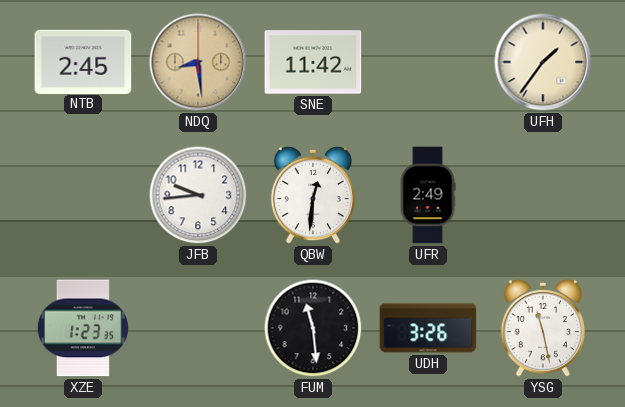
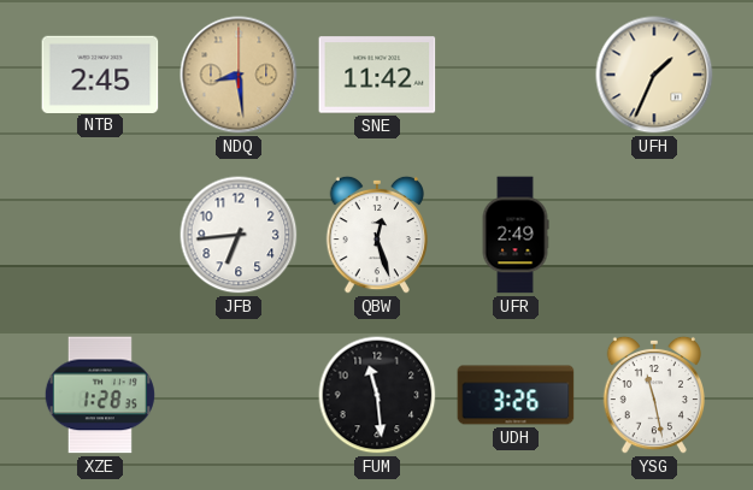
UFH: 1:36 -> 1:34
JFB: 9:44 -> 6:44
QBW: 12:31 -> 12:27
XZE: 1:23 -> 1:28
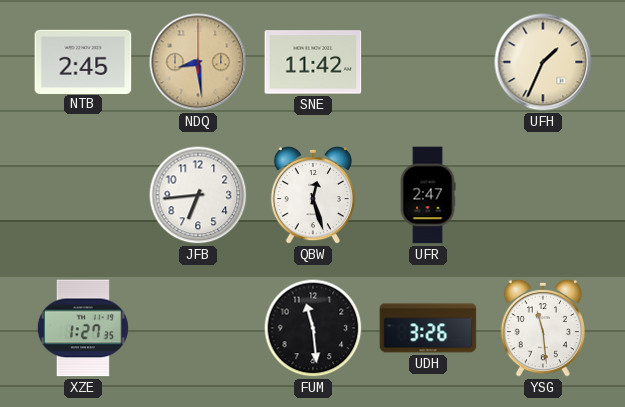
UFR: 2:49 -> 2:47
XZE: 1:28 -> 1:27
YSG: 11:28 -> 11:29
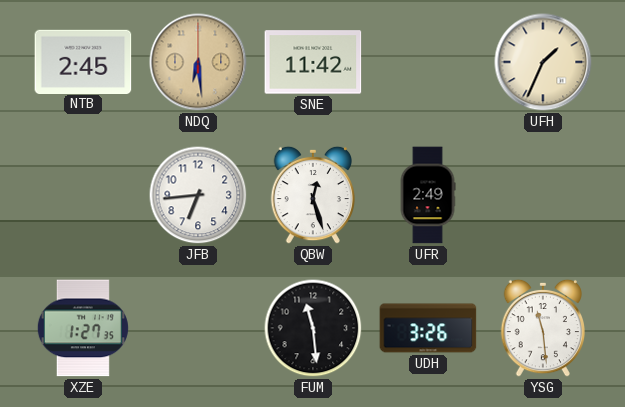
NDQ: 8:29 -> 6:29
UFR: 2:47 -> 2:49
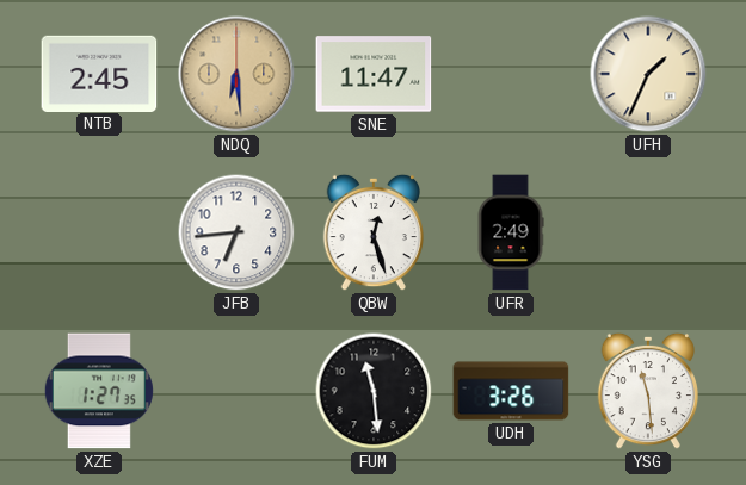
SNE: 11:42 -> 11:47
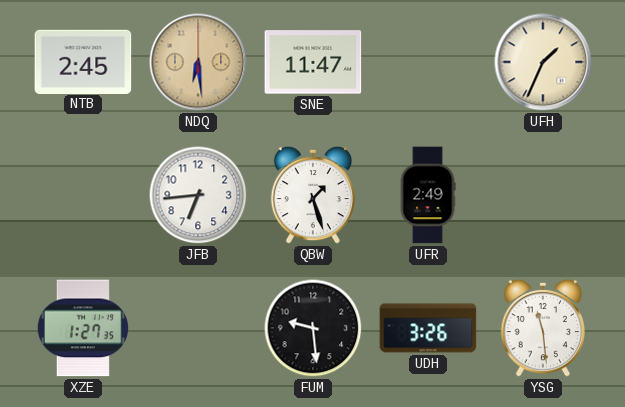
QBW: 12:27 -> 1:27
FUM: 11:29 -> 9:29
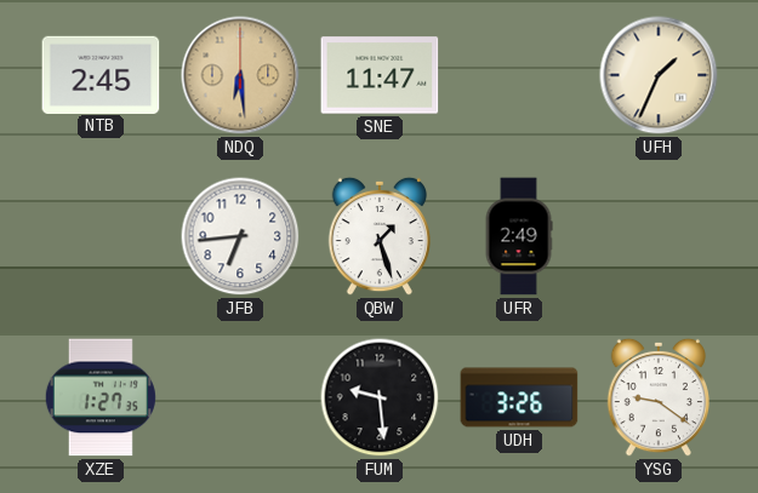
YSG: 11:29 -> 9:21
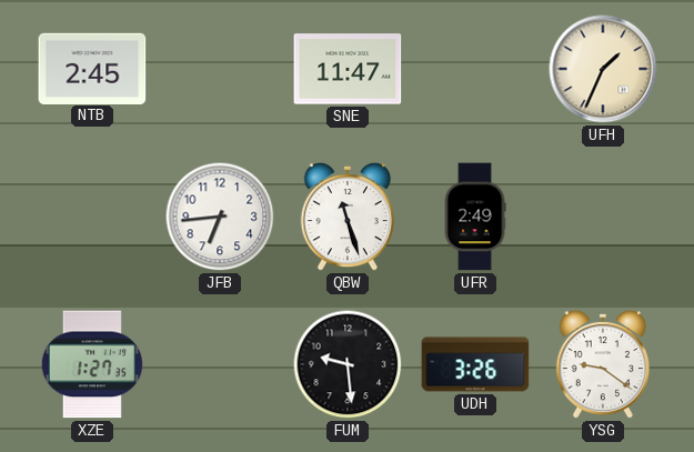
NDQ: 6:29 -> none
QBW: 1:27 -> 11:27
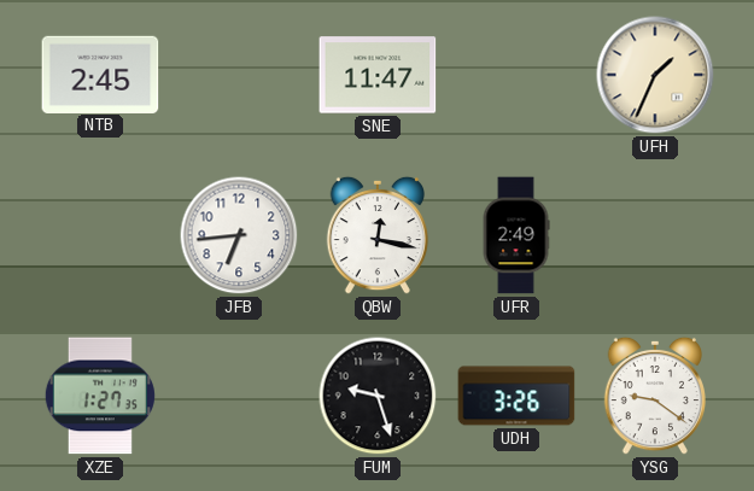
QBW: 11:27 -> 12:17
FUM: 9:29 -> 9:27
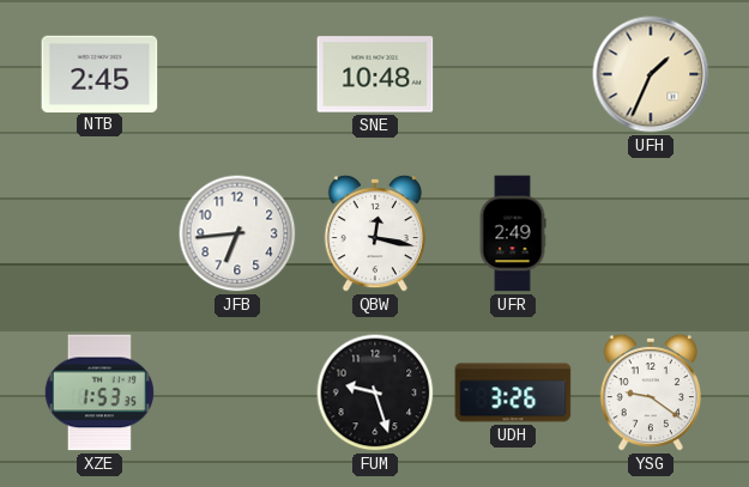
SNE: 11:47 -> 10:48
XZE: 1:27 -> 1:53
